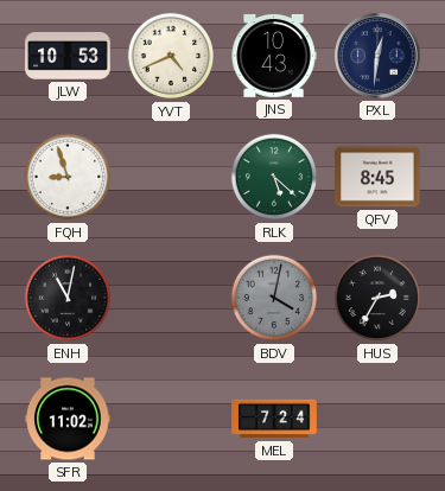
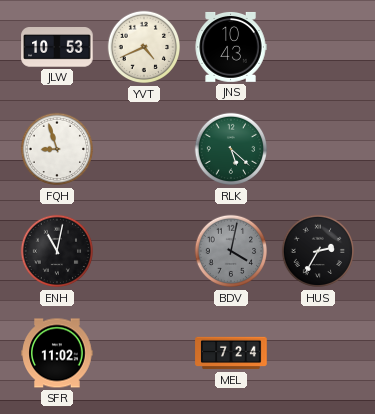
PXL: 12:31 -> none
QFV: 8:45 -> none
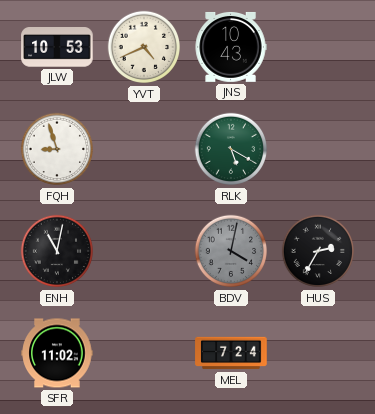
RLK: 5:22 -> 5:20
